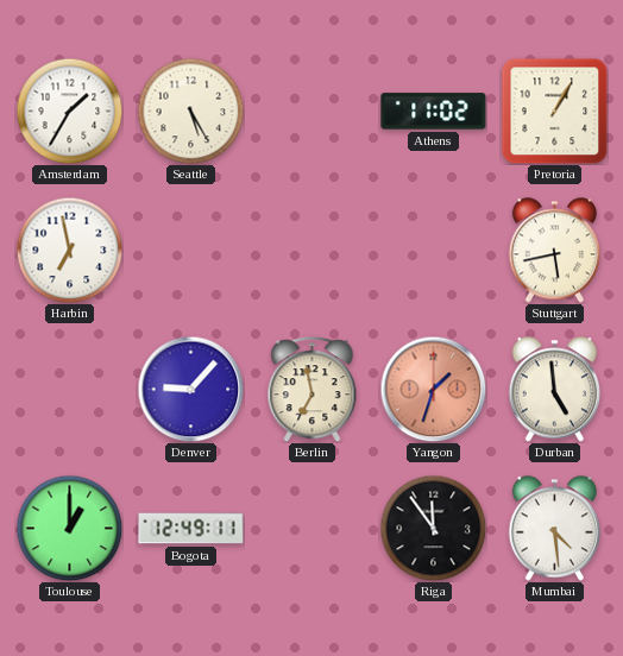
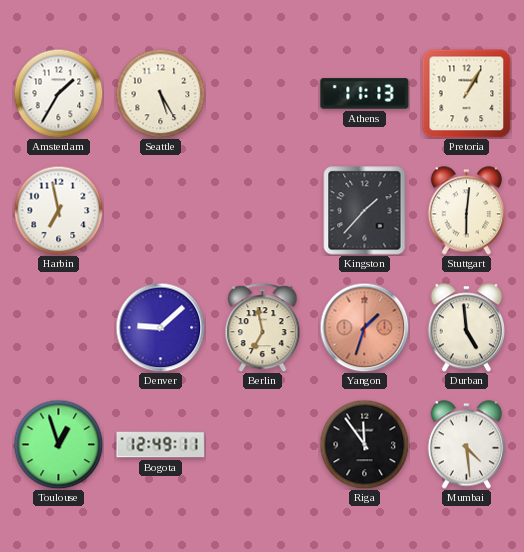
Athens: 11:02 -> 11:13
Kingston: none -> 1:37
Stuttgart: 5:43 -> 6:01
Denver: 9:07 -> 9:08
Toulouse: 1:00 -> 12:57
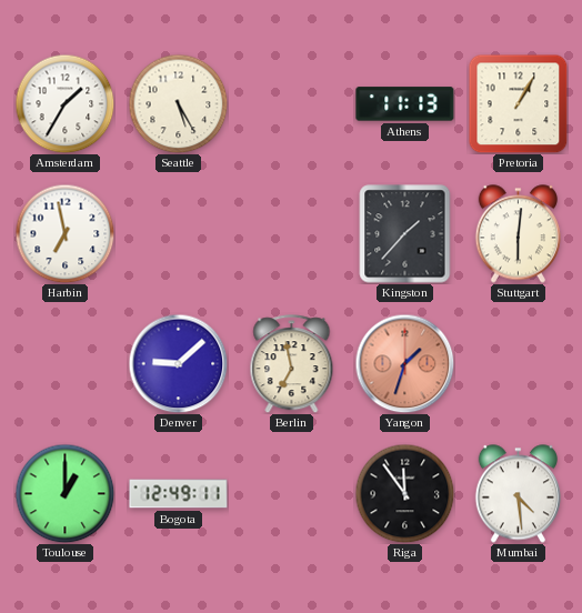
Durban: 4:59 -> none
Toulouse: 12:57 -> 1:00
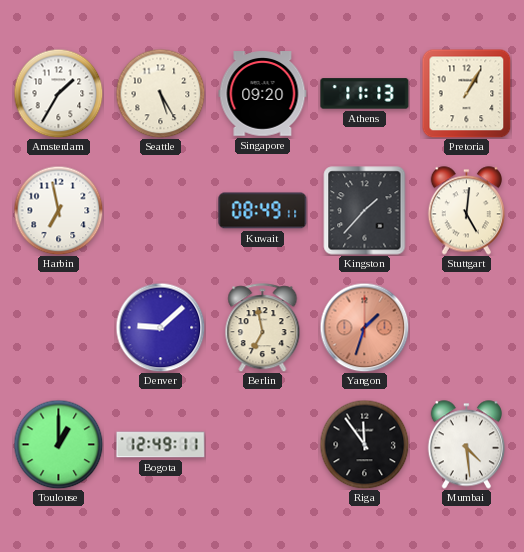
Singapore: none -> 09:20
Kuwait: none -> 08:49
Stuttgart: 6:01 -> 5:01
